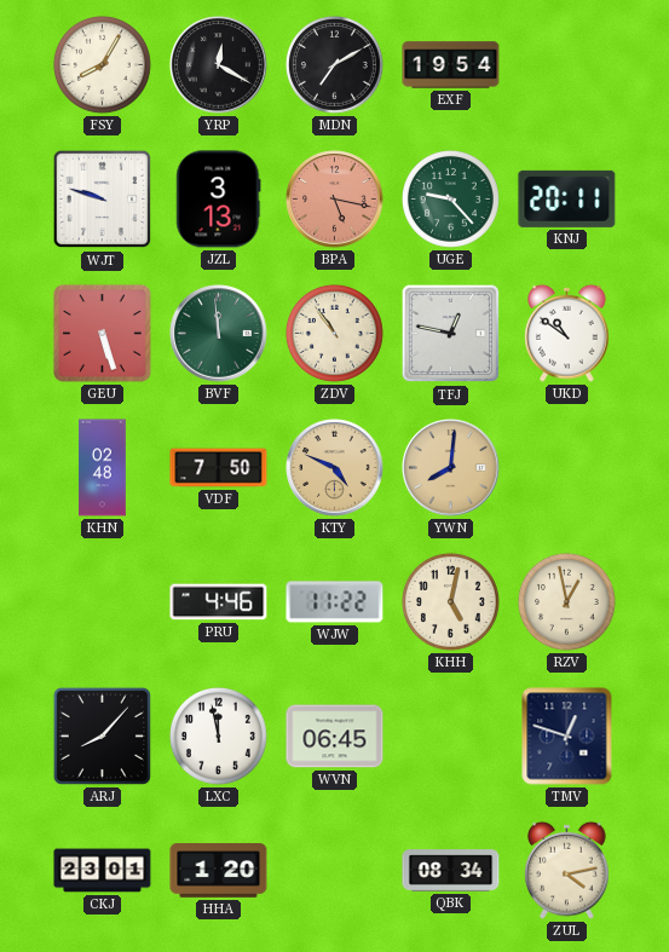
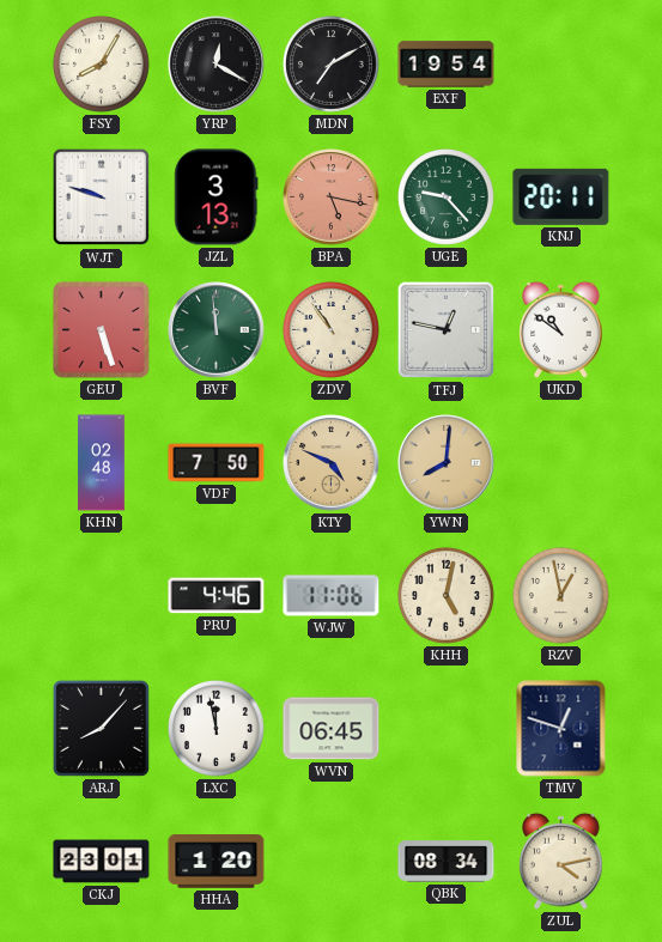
WJW: 11:22 -> 11:06
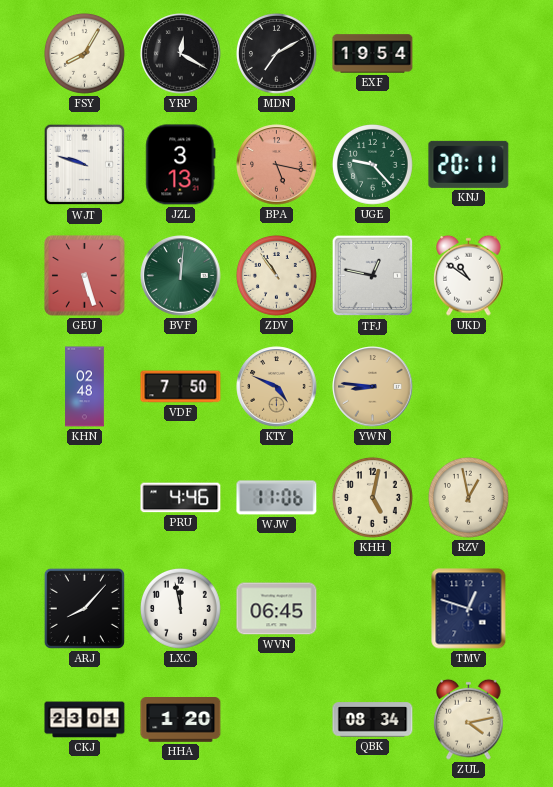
BVF: 11:59 -> 12:01
YWN: 8:01 -> 8:46
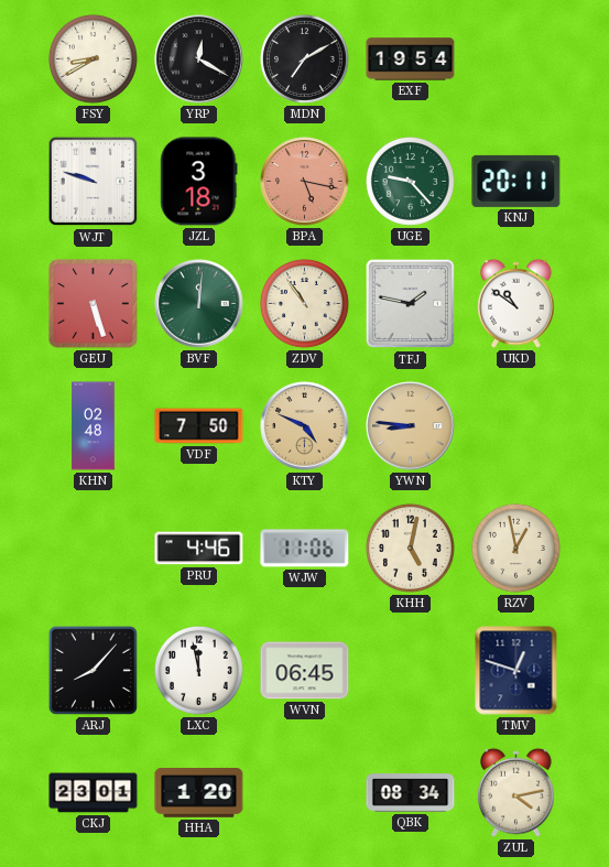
FSY: 8:05 -> 8:40
JZL: 3:13 -> 3:18
TFJ: 12:47 -> 1:47
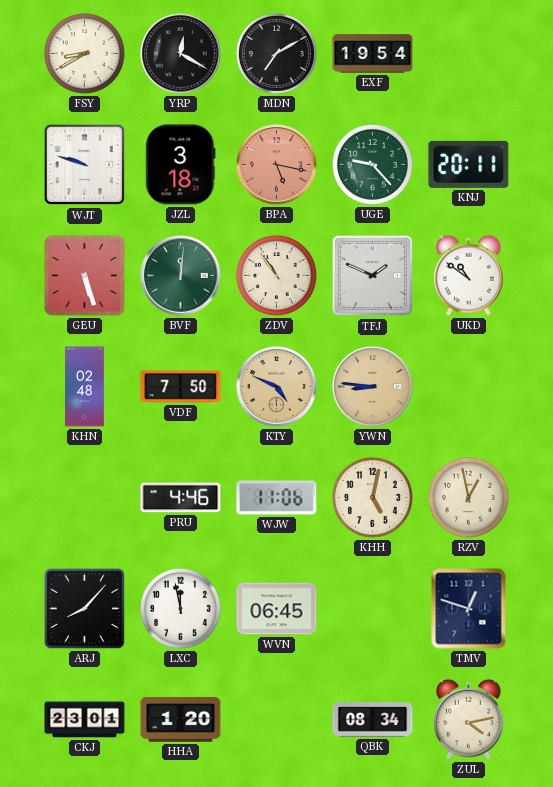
TFJ: 1:47 -> 1:49
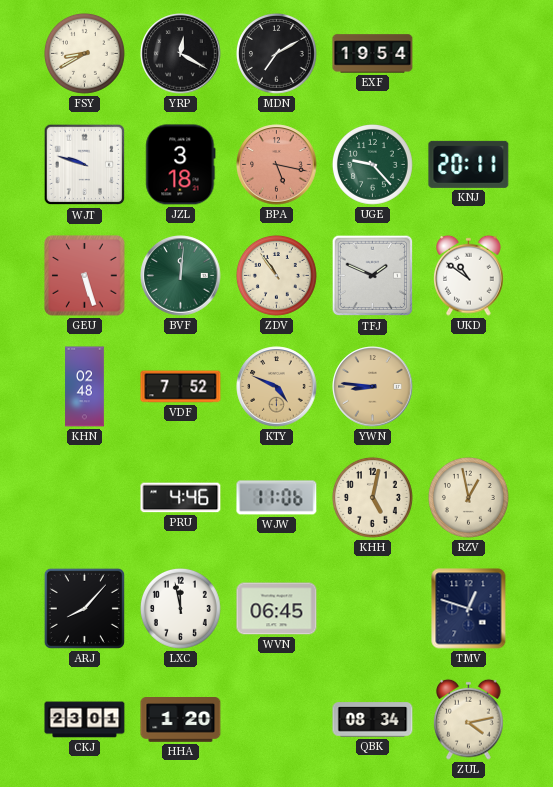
VDF: 7:50 -> 7:52
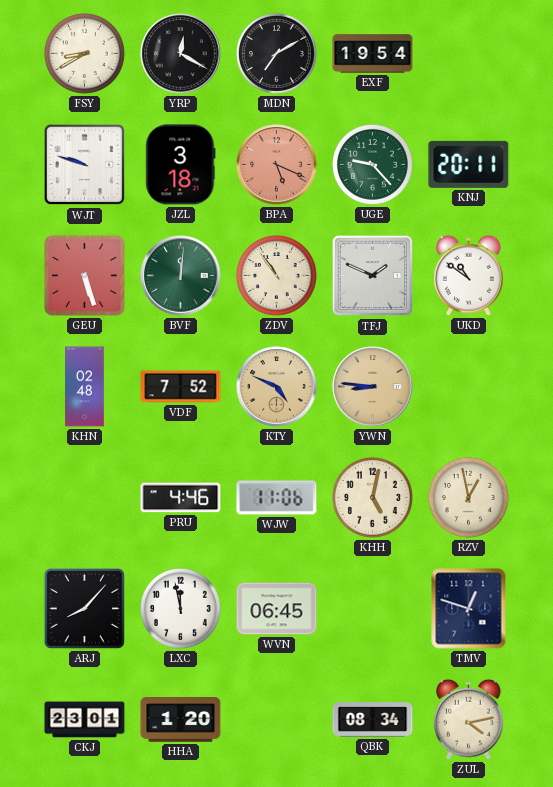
BPA: 5:17 -> 5:19
